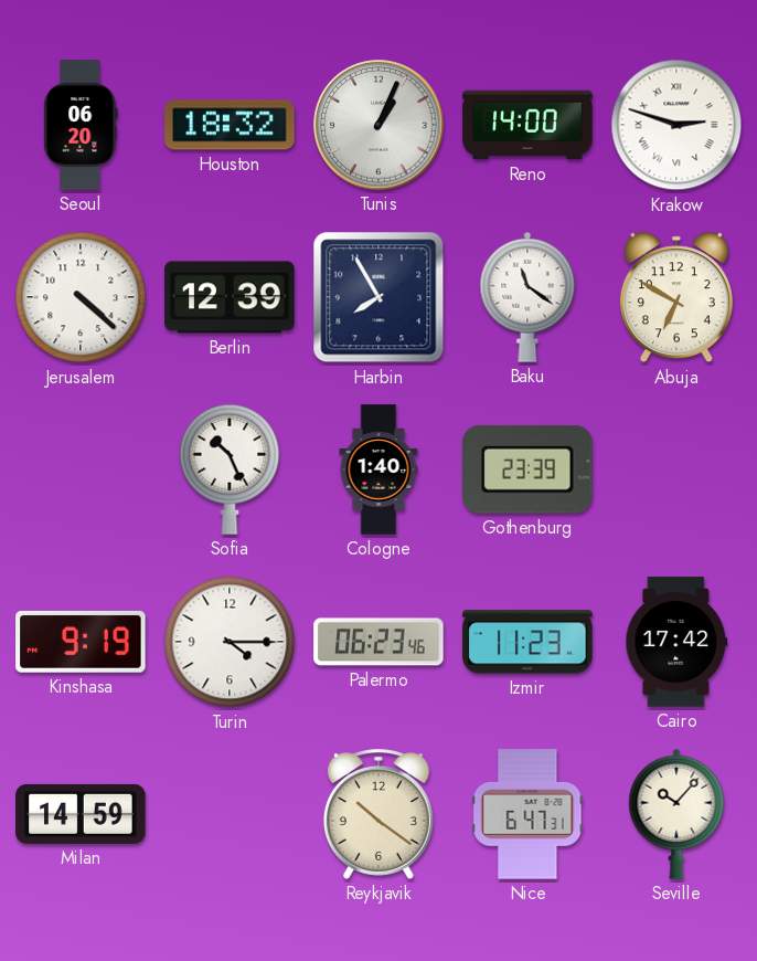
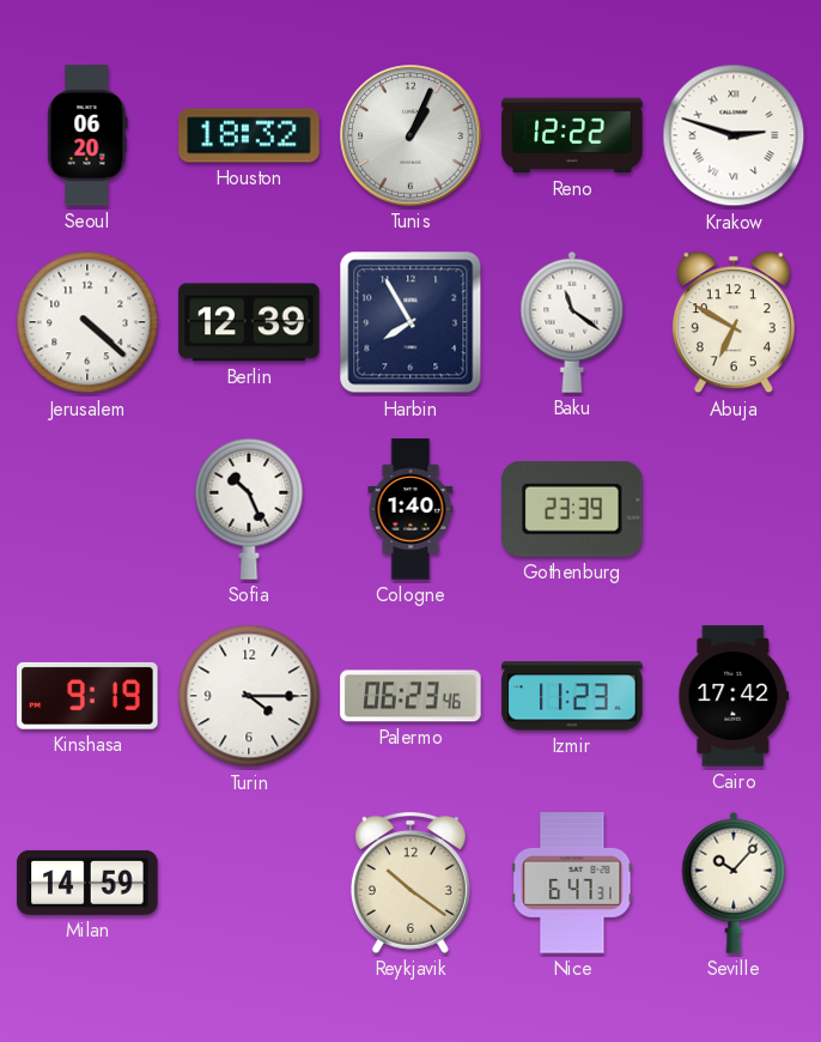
Reno: 14:00 -> 12:22
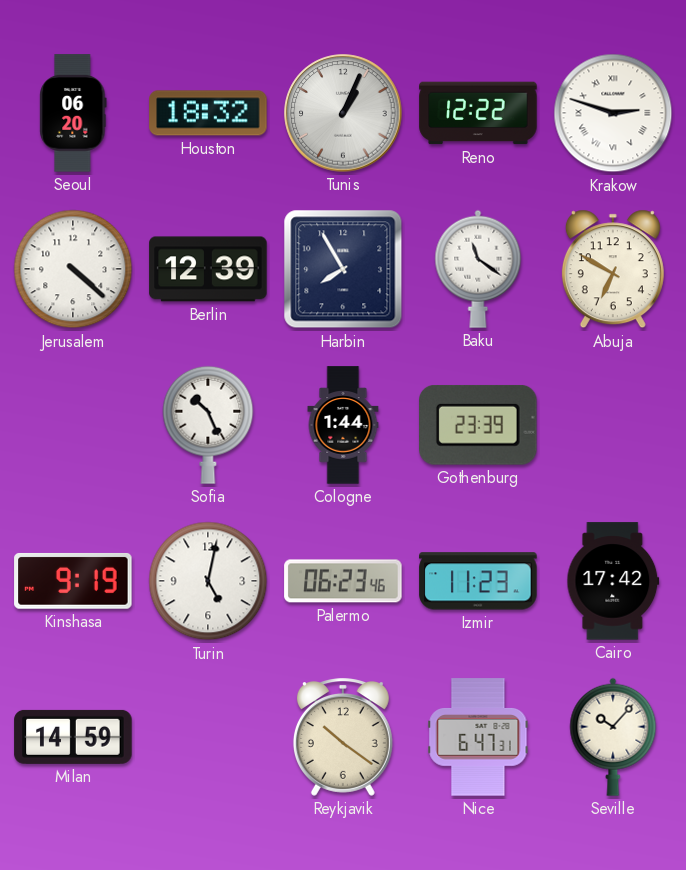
Cologne: 1:40 -> 1:44
Turin: 4:15 -> 5:02
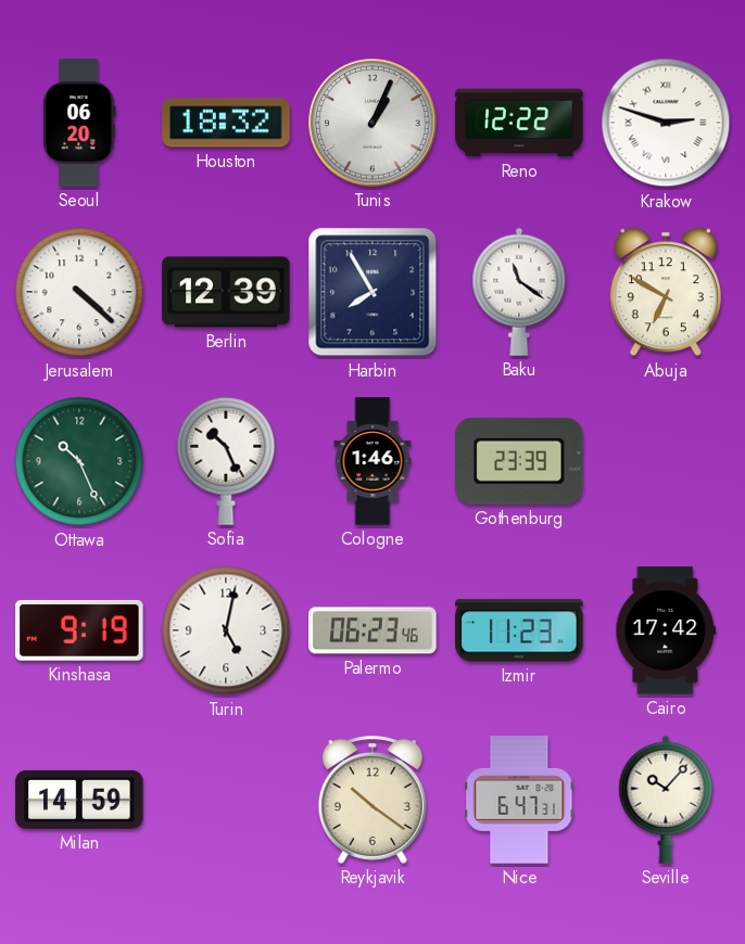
Ottawa: none -> 10:26
Cologne: 1:44 -> 1:46
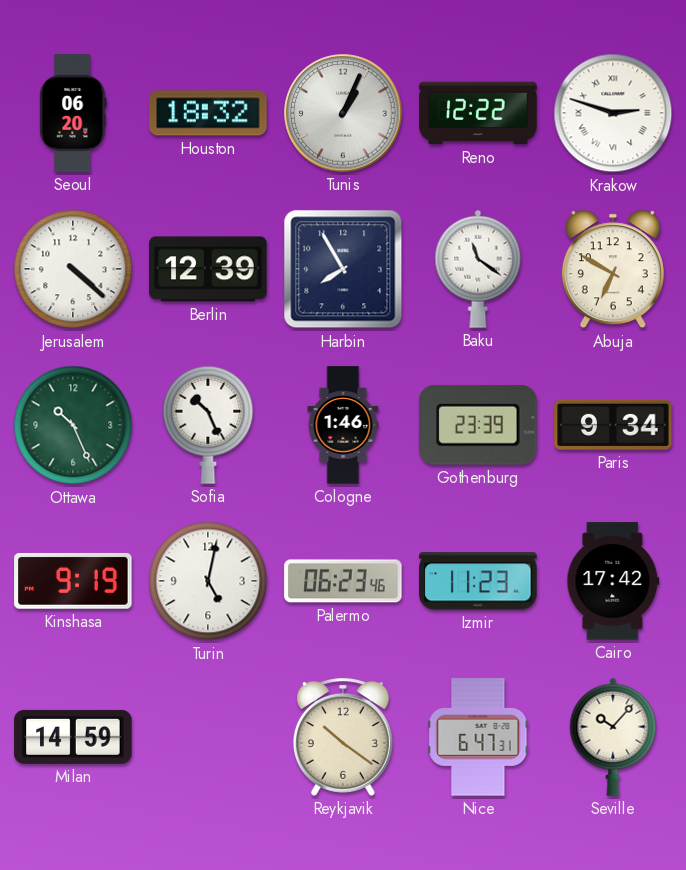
Paris: none -> 9:34
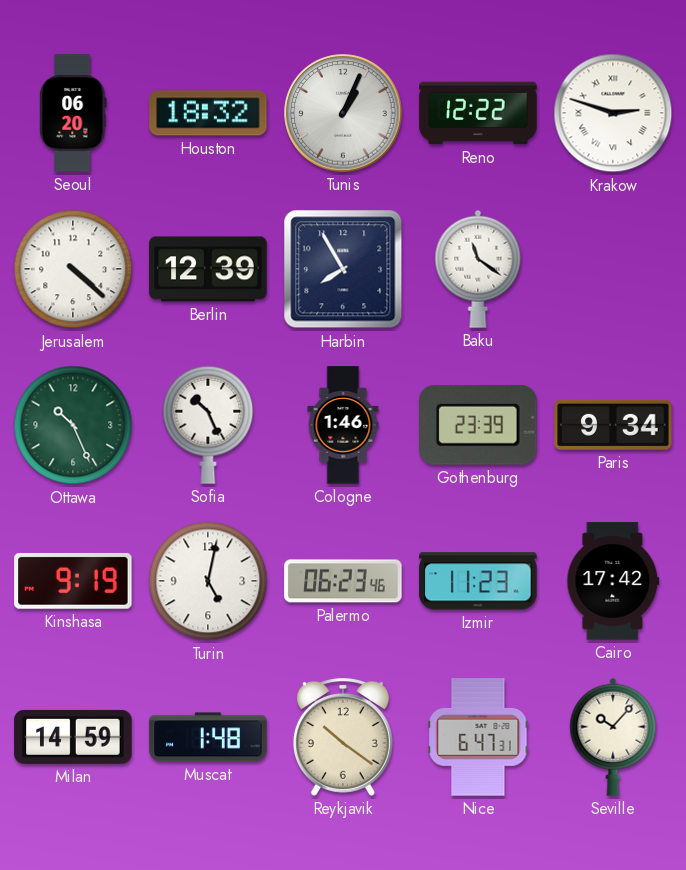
Abuja: 6:50 -> none
Muscat: none -> 1:48
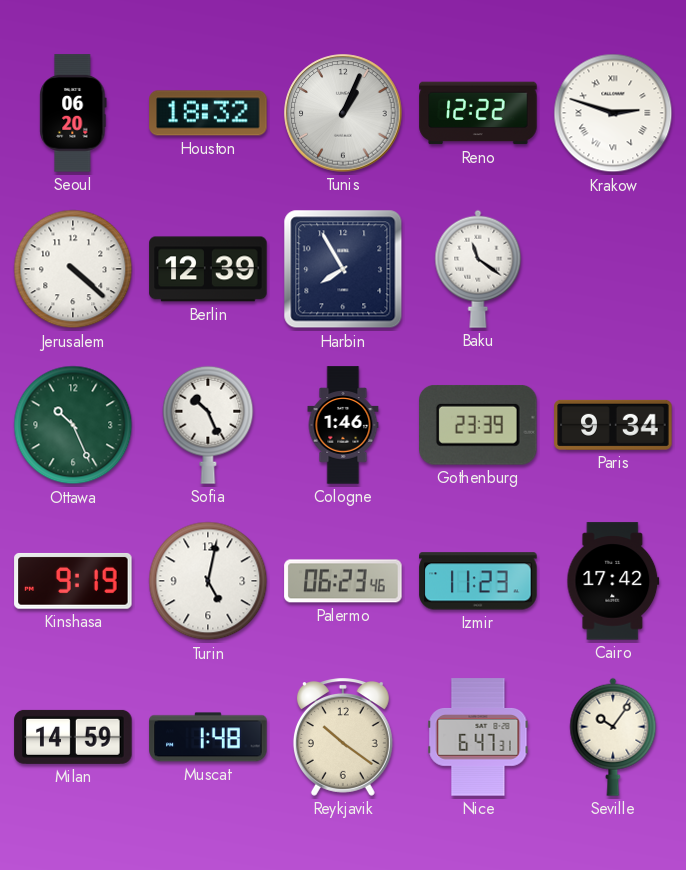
Seville: 10:07 -> 10:06
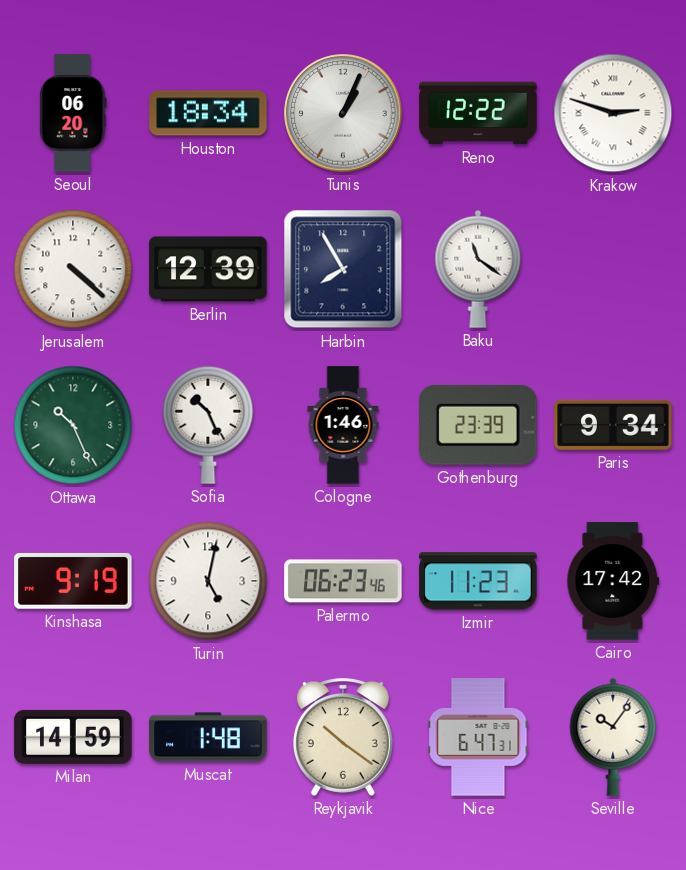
Houston: 18:32 -> 18:34
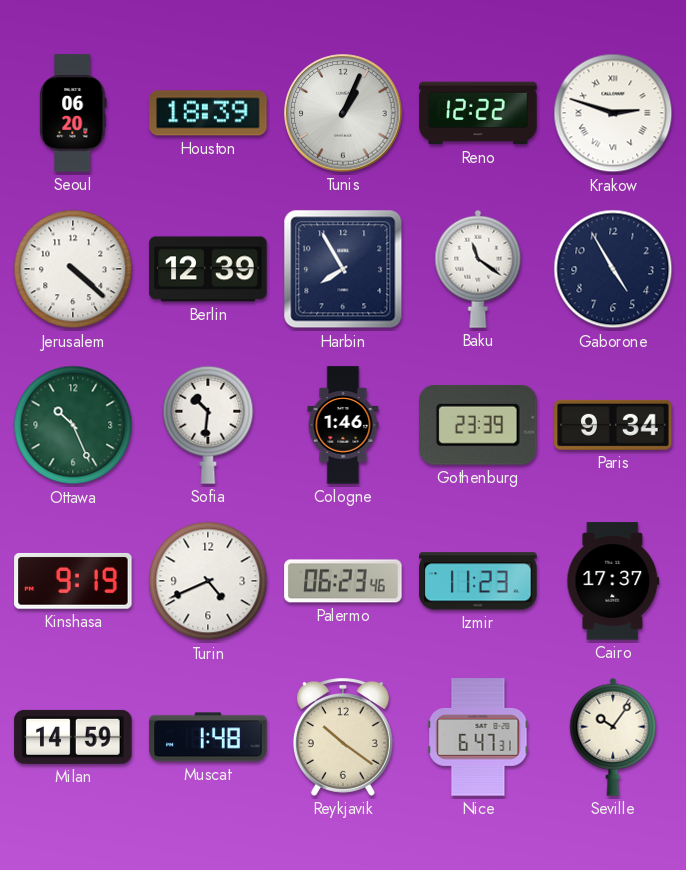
Houston: 18:34 -> 18:39
Gaborone: none -> 4:55
Sofia: 10:26 -> 10:31
Turin: 5:02 -> 4:41
Cairo: 17:42 -> 17:37
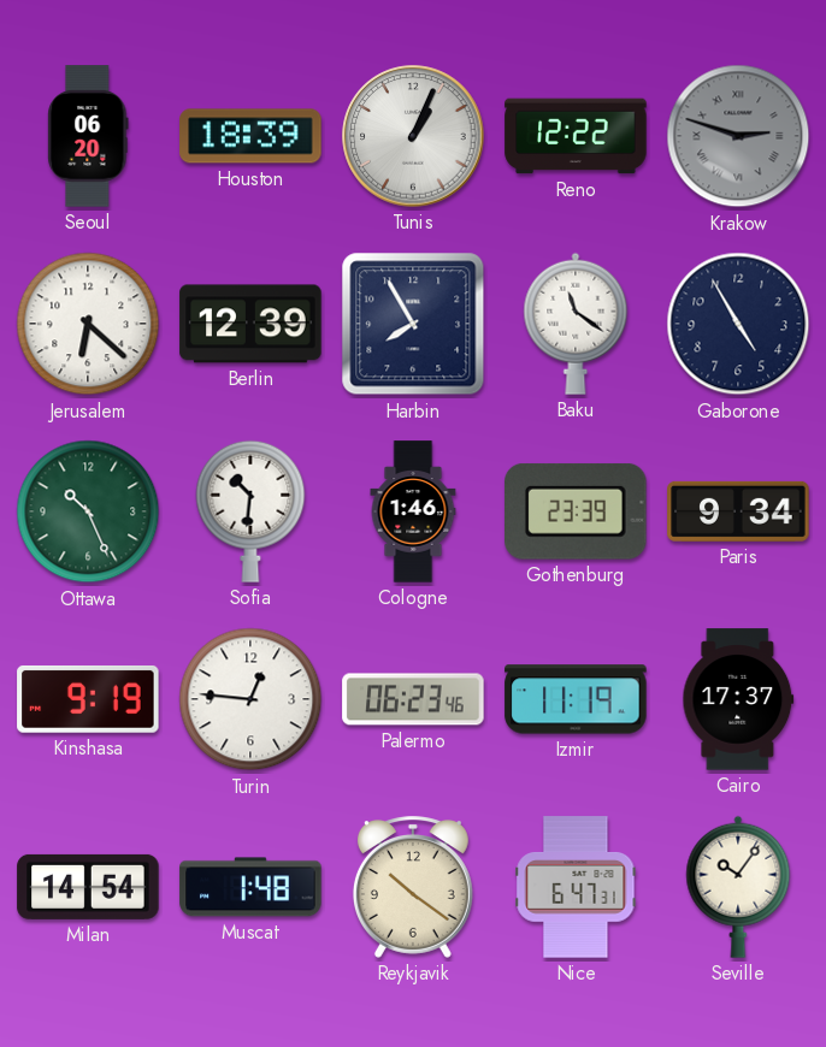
Krakow dial: white -> grey
Jerusalem: 4:22 -> 6:22
Turin: 4:41 -> 12:46
Izmir: 11:23 -> 11:19
Milan: 14:59 -> 14:54
